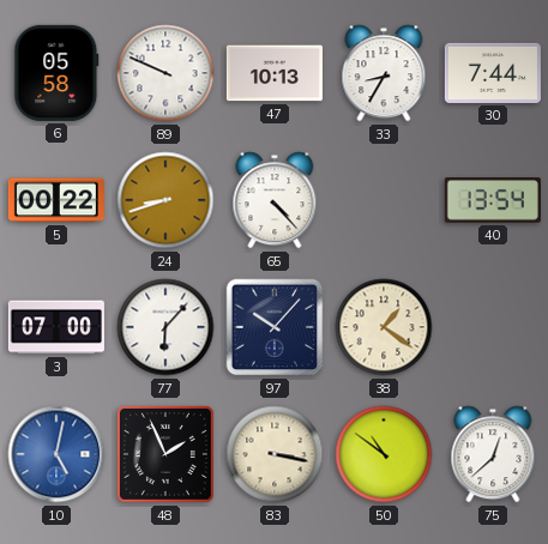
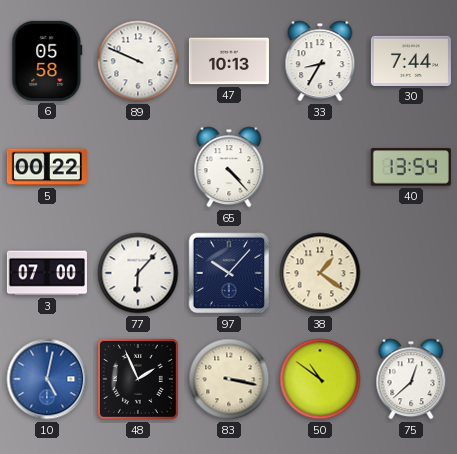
24: 8:42 -> none
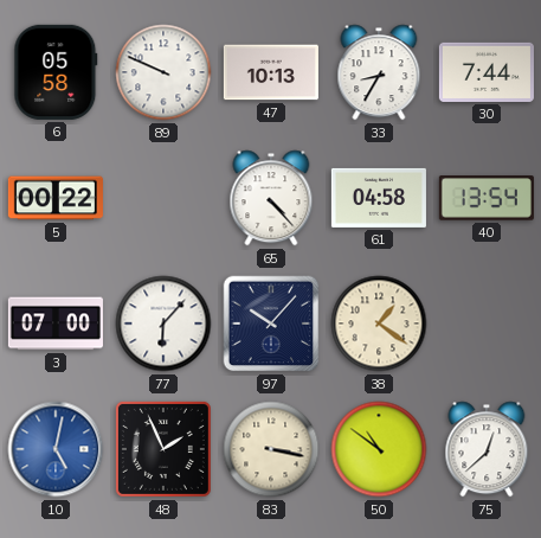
61: none -> 04:58
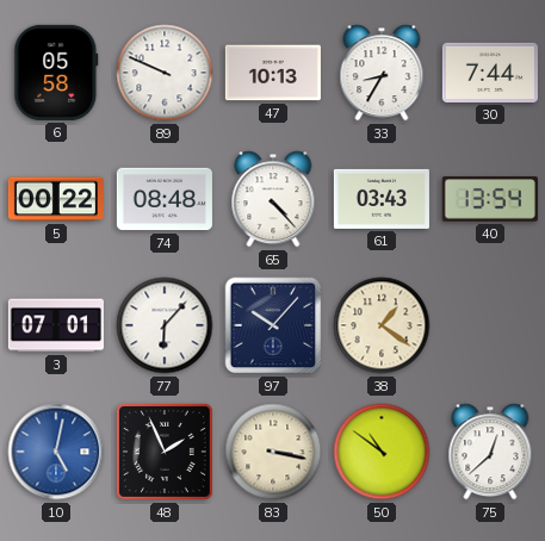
74: none -> 08:48
61: 04:58 -> 03:43
3: 07:00 -> 07:01
